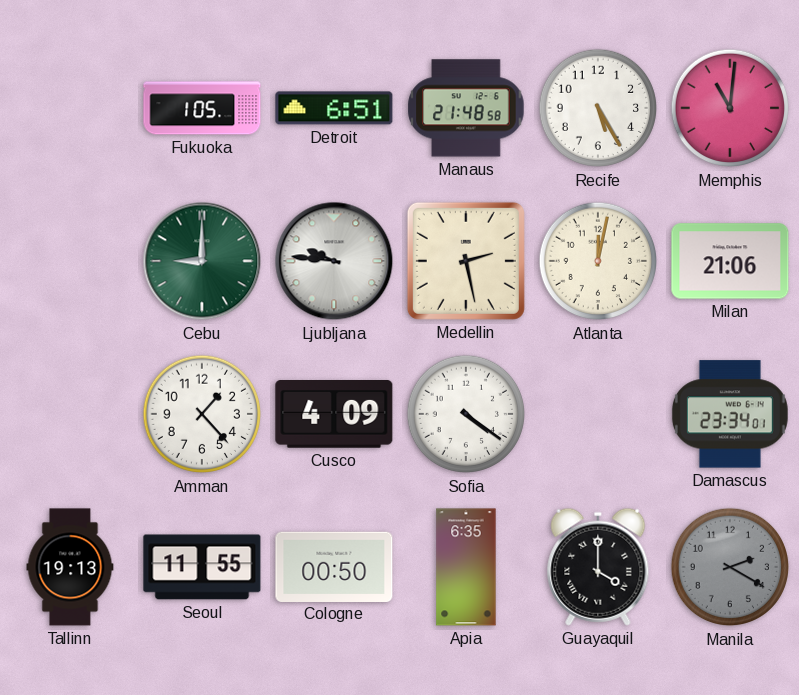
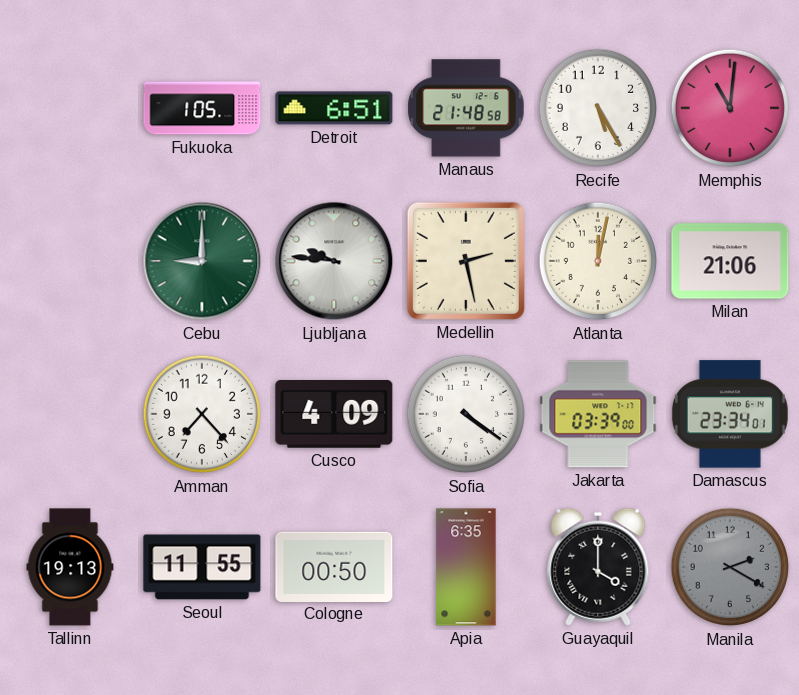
Amman: 1:23 -> 7:23
Jakarta: none -> 03:39
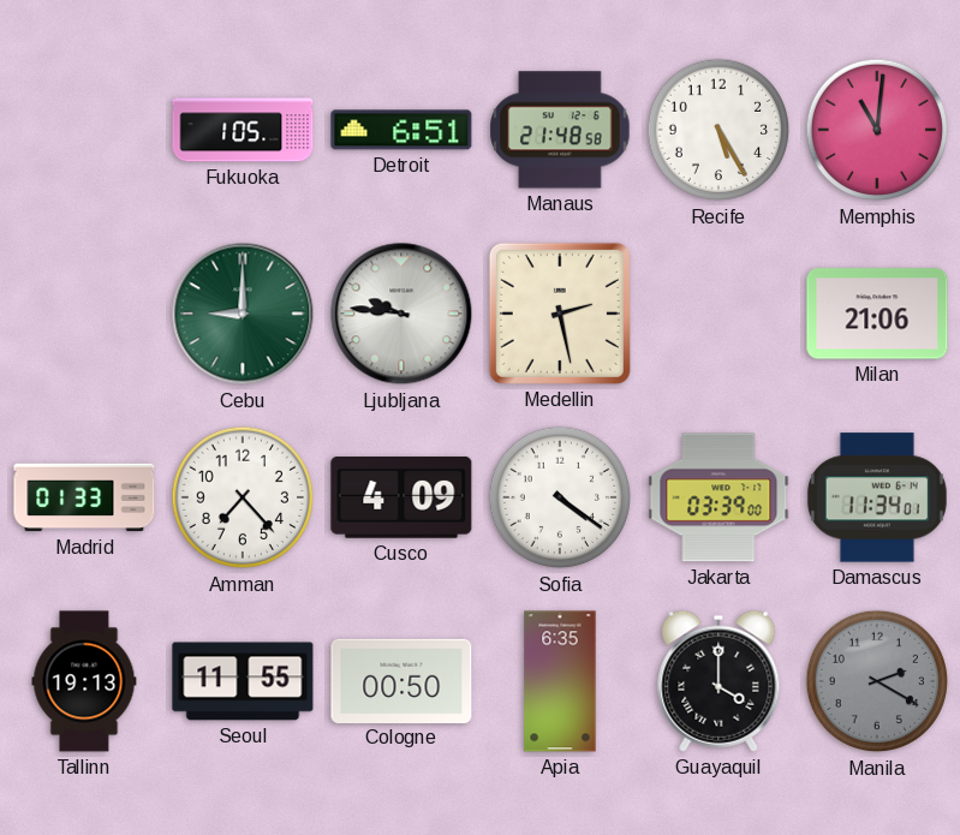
Atlanta: 12:02 -> none
Madrid: none -> 01:33
Damascus: 23:34 -> 11:34
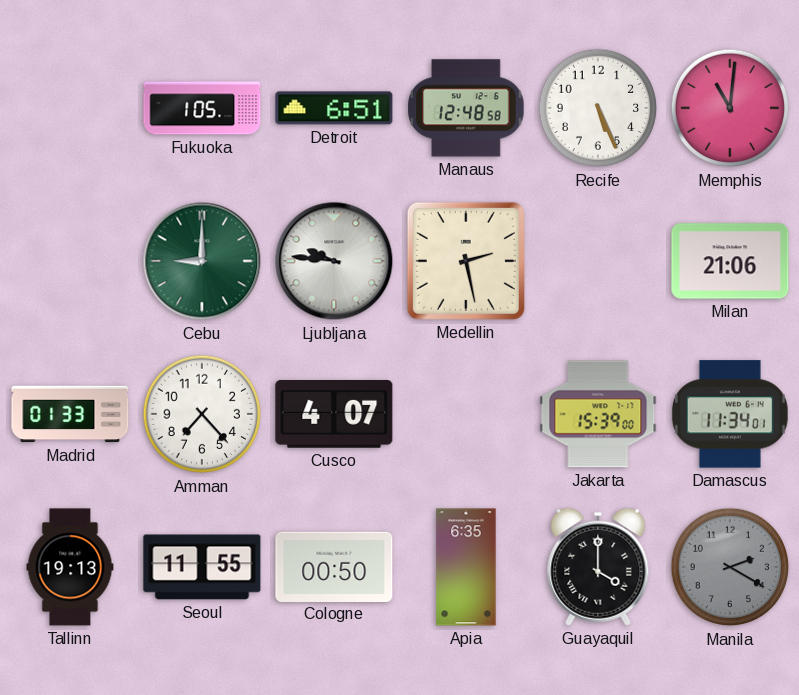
Manaus: 21:48 -> 12:48
Recife: 5:25 -> 5:26
Cusco: 4:09 -> 4:07
Sofia: 4:21 -> none
Jakarta: 03:39 -> 15:39
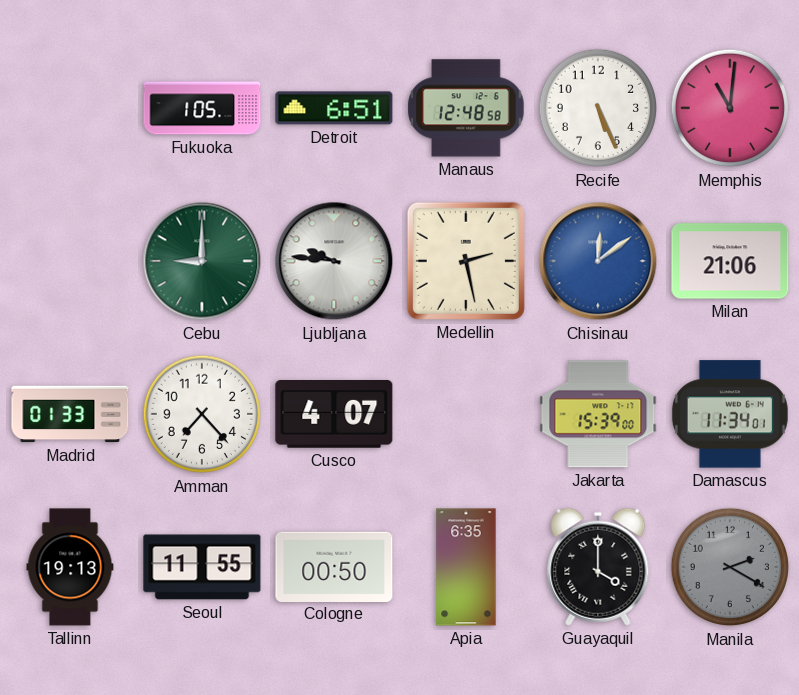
Chisinau: none -> 12:09
